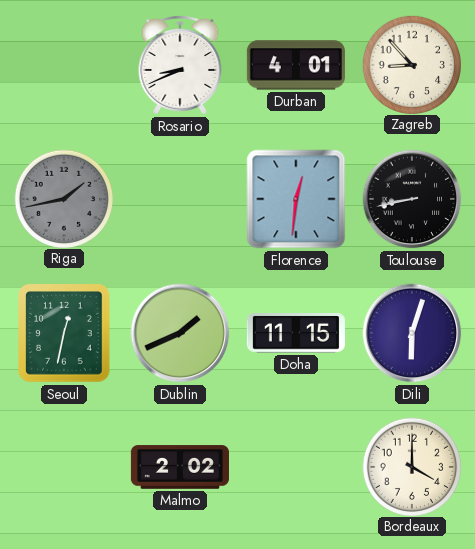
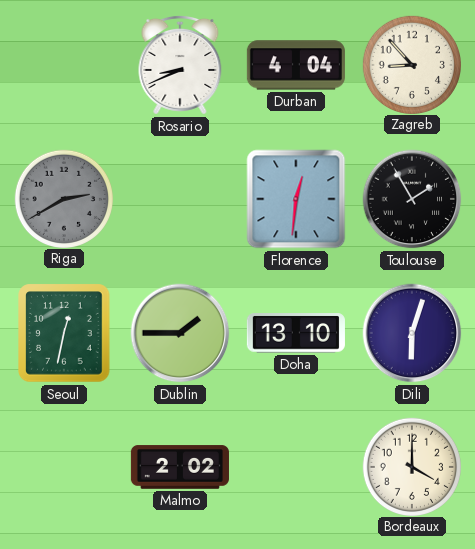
Durban: 4:01 -> 4:04
Riga: 1:43 -> 2:40
Toulouse: 8:43 -> 1:55
Dublin: 1:41 -> 1:45
Doha: 11:15 -> 13:10
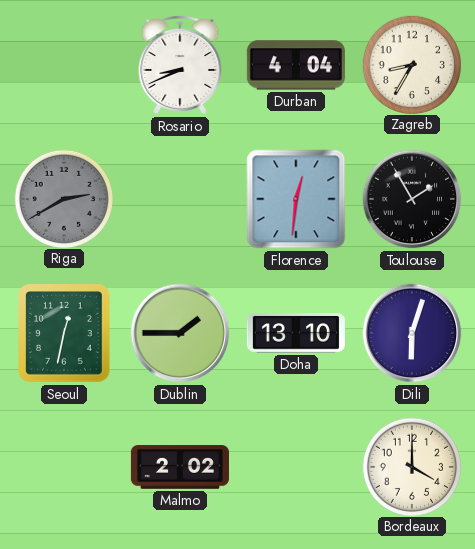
Zagreb: 8:53 -> 8:35
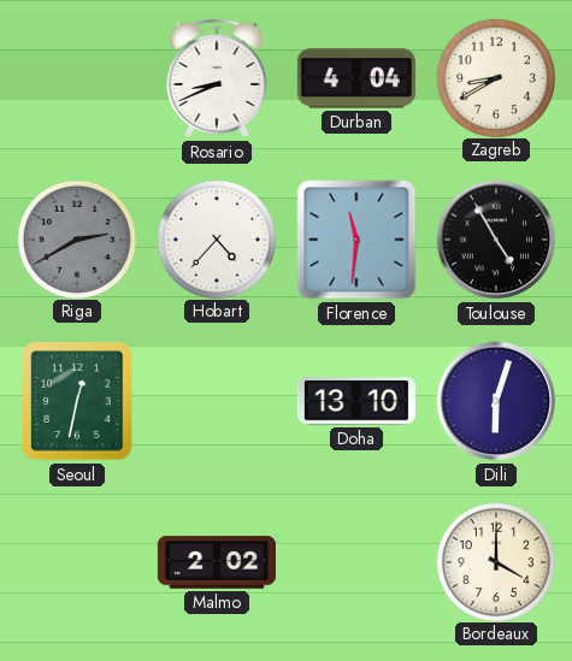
Zagreb: 8:35 -> 8:40
Hobart: none -> 4:37
Florence: 12:31 -> 11:31
Toulouse: 1:55 -> 4:55
Dublin: 1:45 -> none
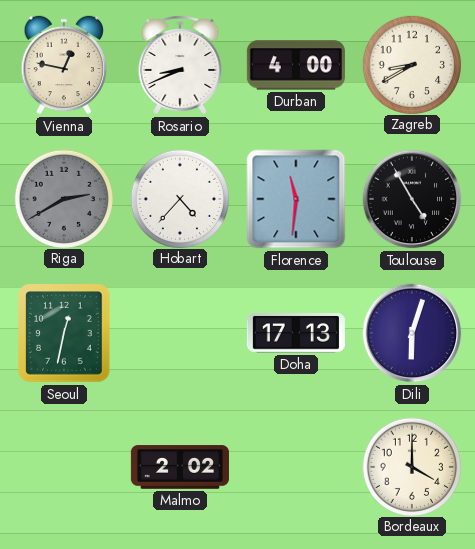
Vienna: none -> 12:47
Durban: 4:04 -> 4:00
Doha: 13:10 -> 17:13
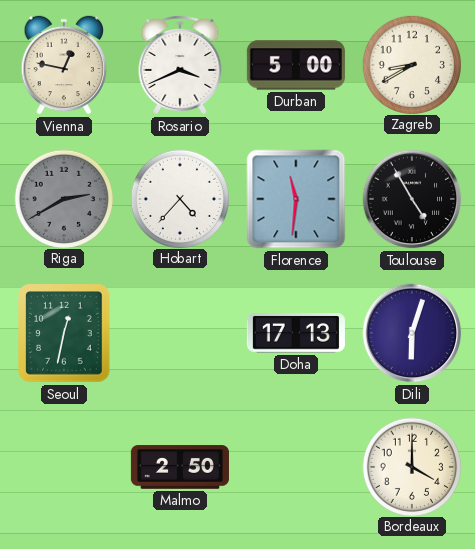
Rosario: 8:41 -> 3:41
Durban: 4:00 -> 5:00
Malmo: 2:02 -> 2:50
